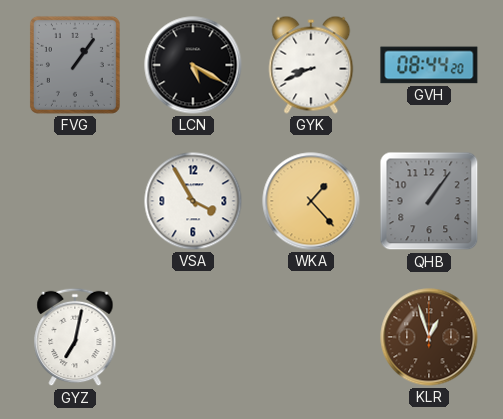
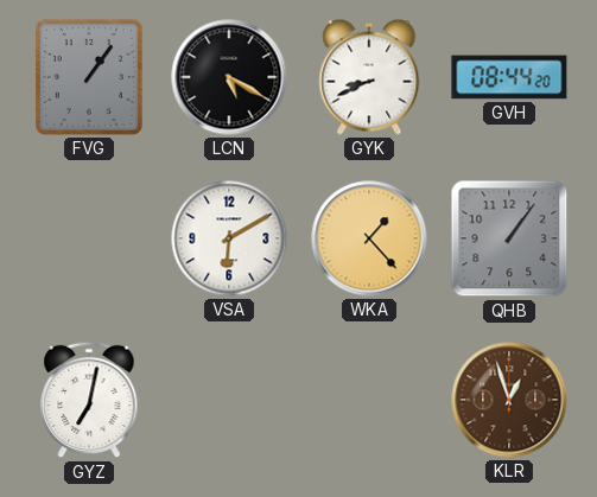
VSA: 3:55 -> 6:10
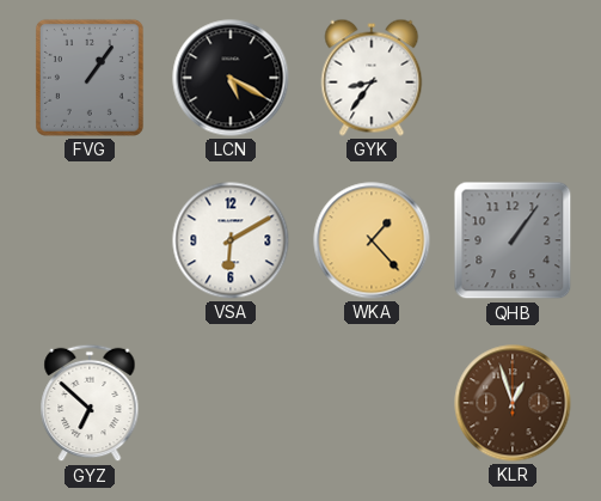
GYK: 8:41 -> 8:36
GVH: 08:44 -> none
GYZ: 7:02 -> 6:52
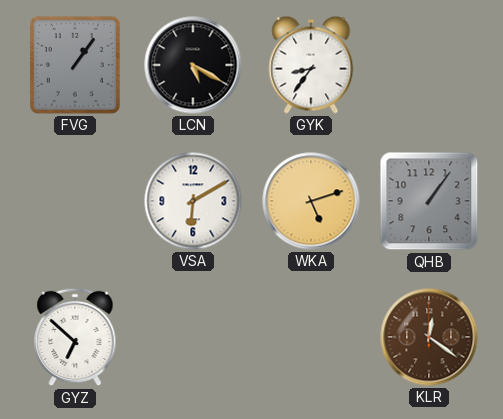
WKA: 1:23 -> 5:12
KLR: 12:57 -> 12:21
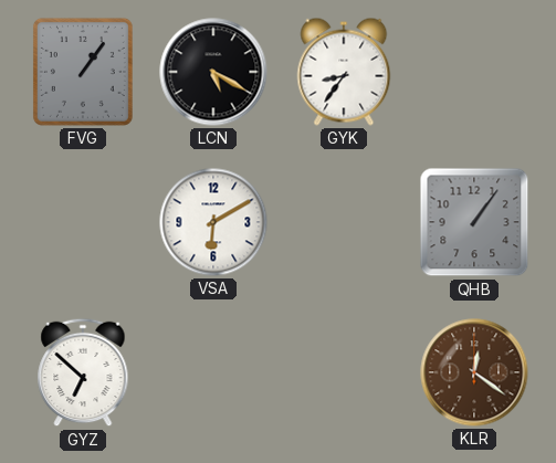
WKA: 5:12 -> none
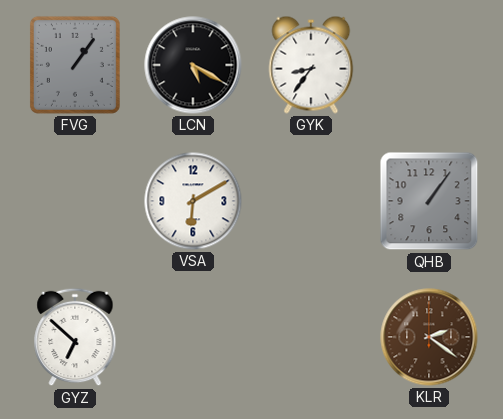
KLR: 12:21 -> 2:21
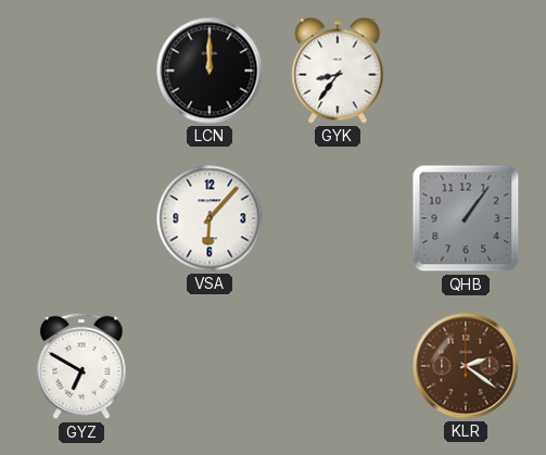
FVG: 1:06 -> none
LCN: 5:20 -> 12:00
VSA: 6:10 -> 6:07
GYZ: 6:52 -> 6:50
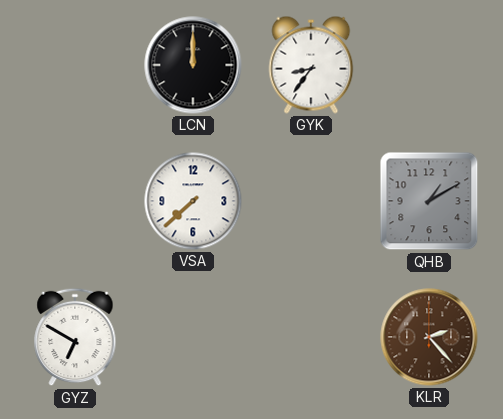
VSA: 6:07 -> 7:38
QHB: 1:06 -> 1:10
KLR: 2:21 -> 2:23
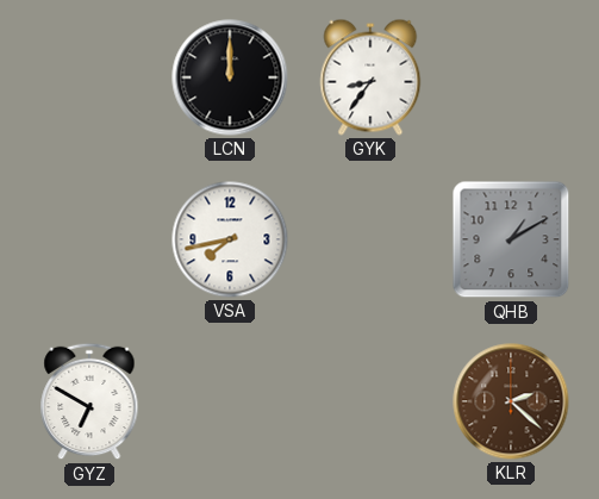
VSA: 7:38 -> 7:43
KLR: 2:23 -> 2:22
